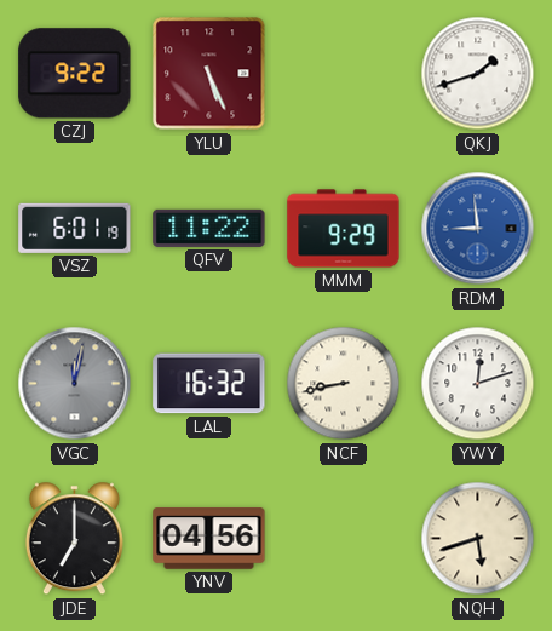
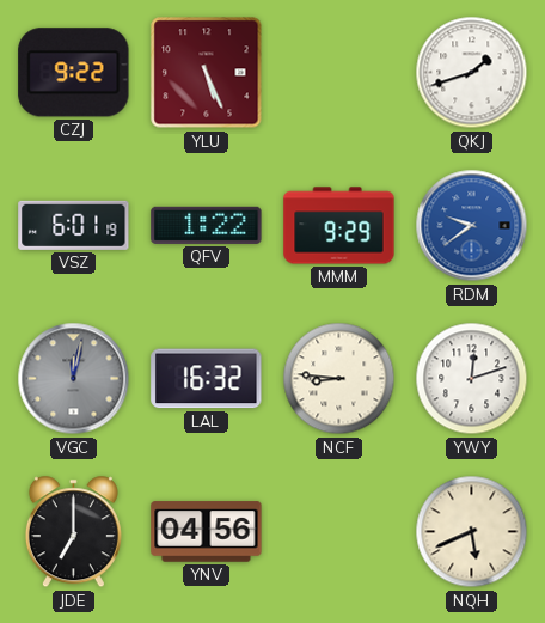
QFV: 11:22 -> 1:22
RDM: 8:59 -> 9:39
NCF: 8:43 -> 8:46
NQH: 5:42 -> 5:41
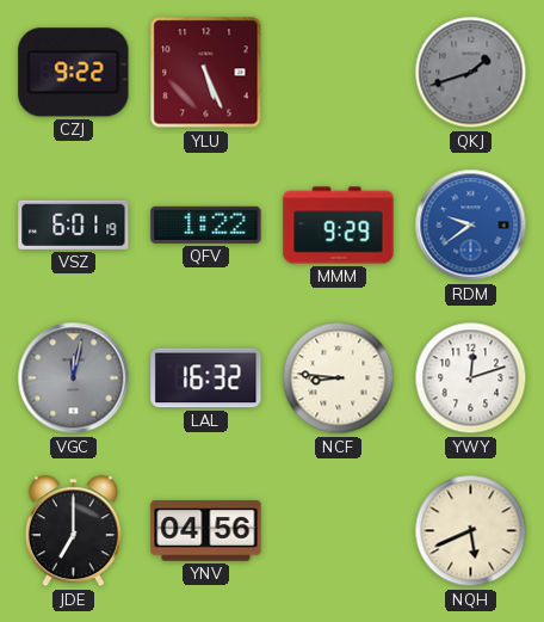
QKJ dial: white -> grey
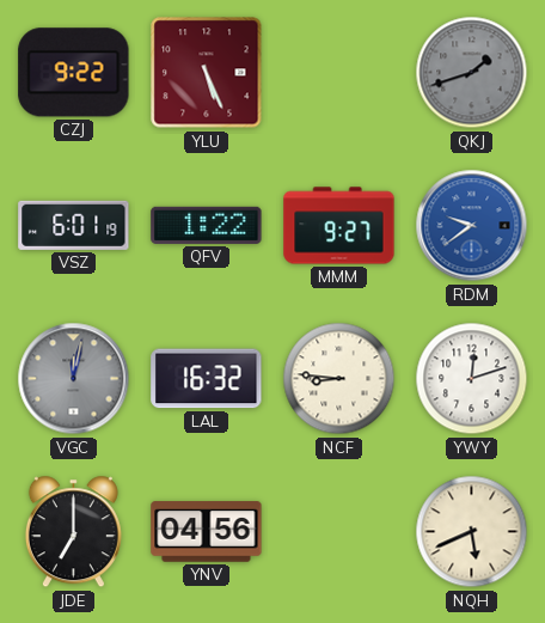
MMM: 9:29 -> 9:27
